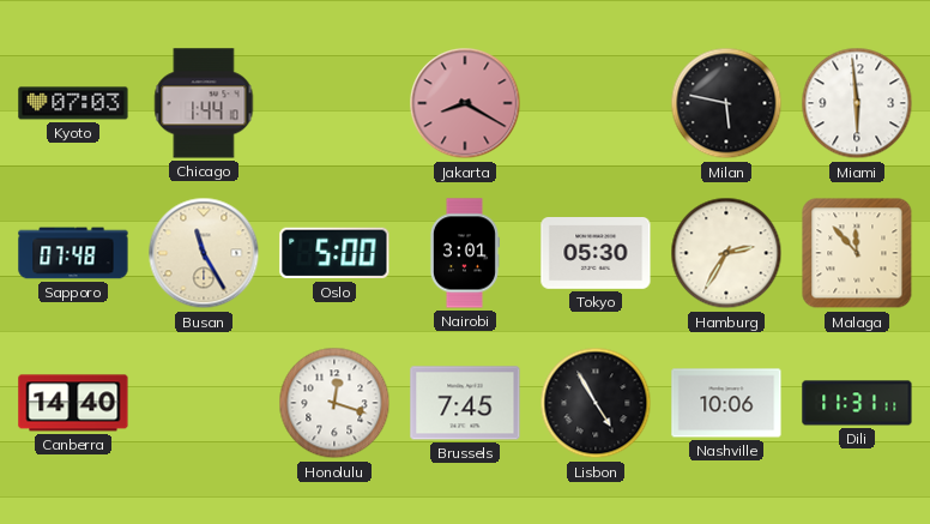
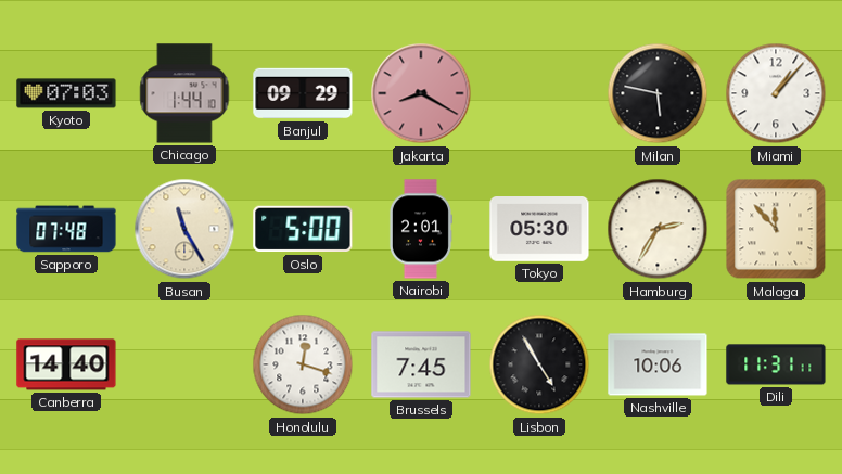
Banjul: none -> 09:29
Miami: 5:59 -> 1:07
Nairobi: 3:01 -> 2:01
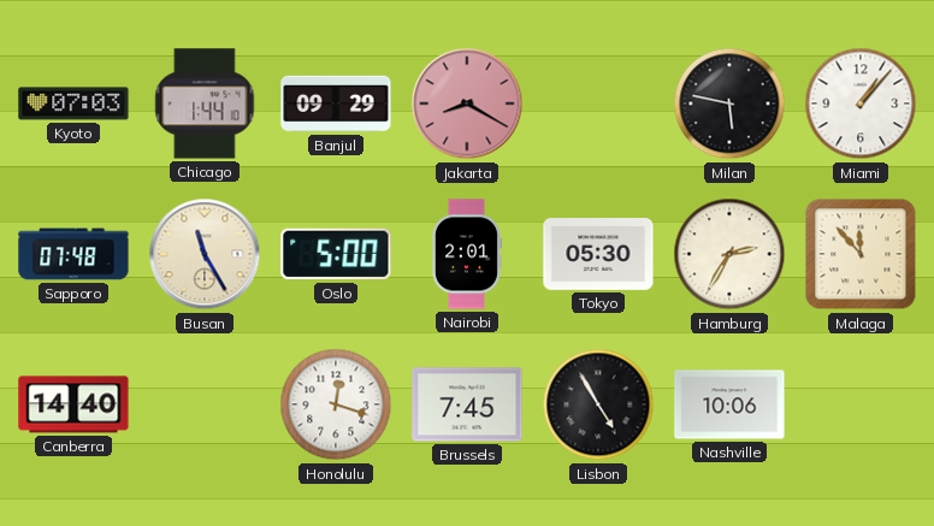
Dili: 11:31 -> none
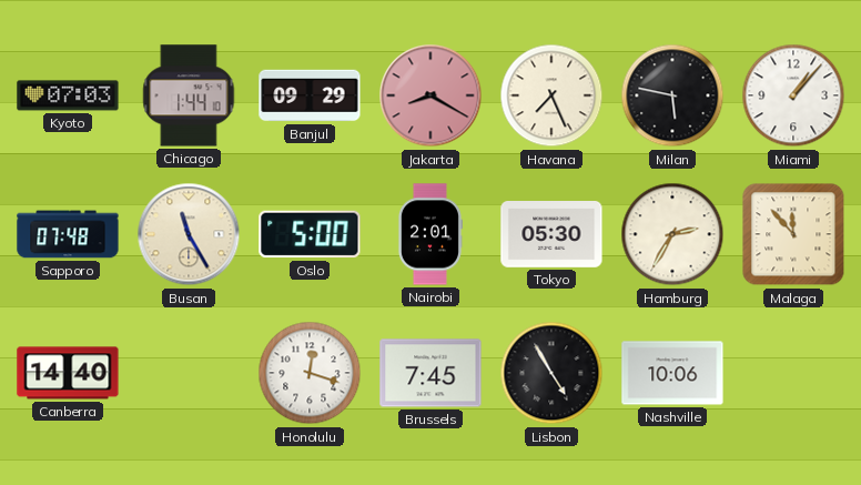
Havana: none -> 7:26
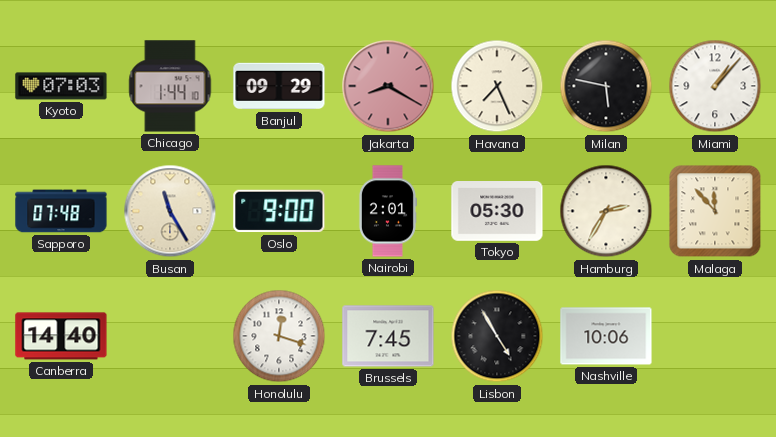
Oslo: 5:00 -> 9:00
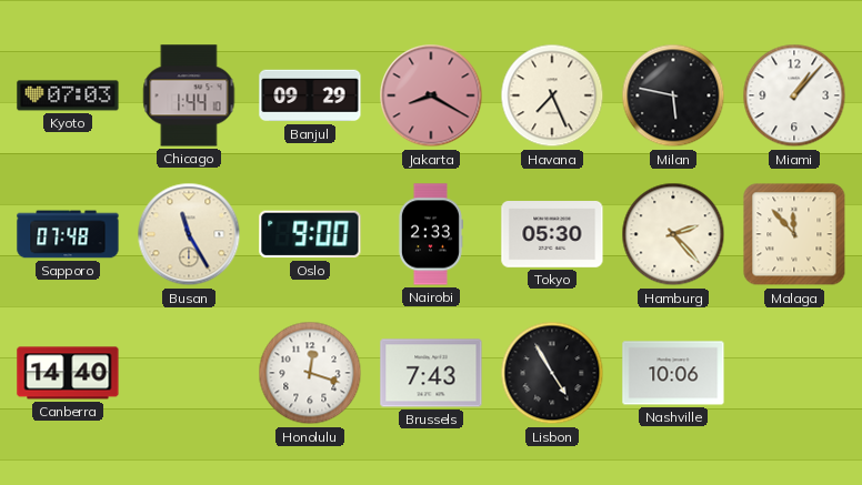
Nairobi: 2:01 -> 2:33
Hamburg: 2:35 -> 2:23
Brussels: 7:45 -> 7:43
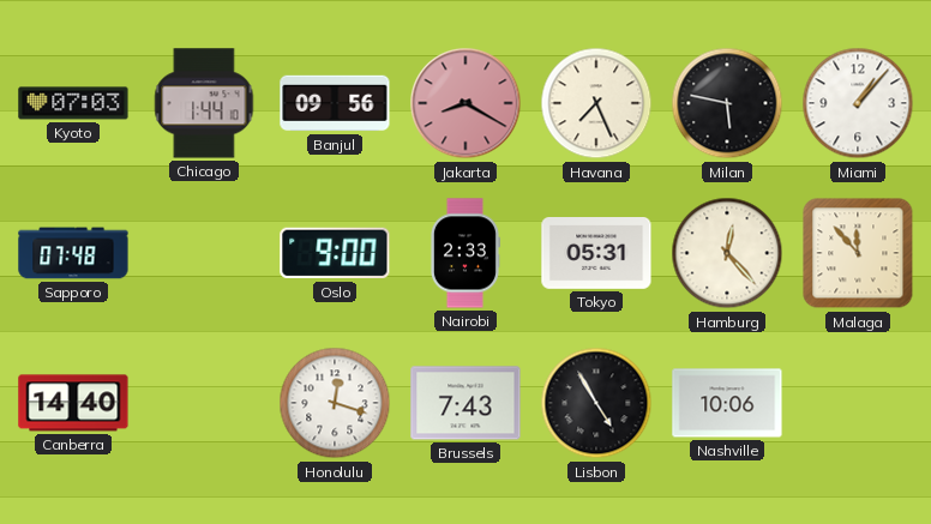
Banjul: 09:29 -> 09:56
Busan: 11:25 -> none
Tokyo: 05:30 -> 05:31
Hamburg: 2:23 -> 12:23
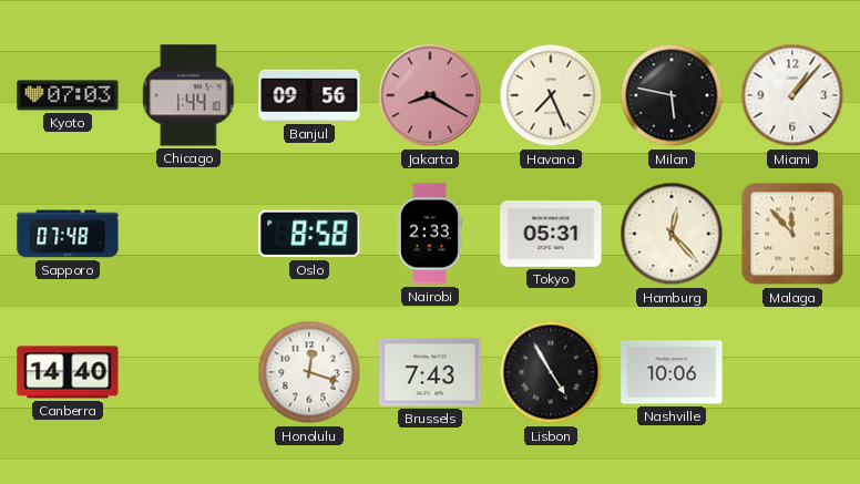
Oslo: 9:00 -> 8:58
